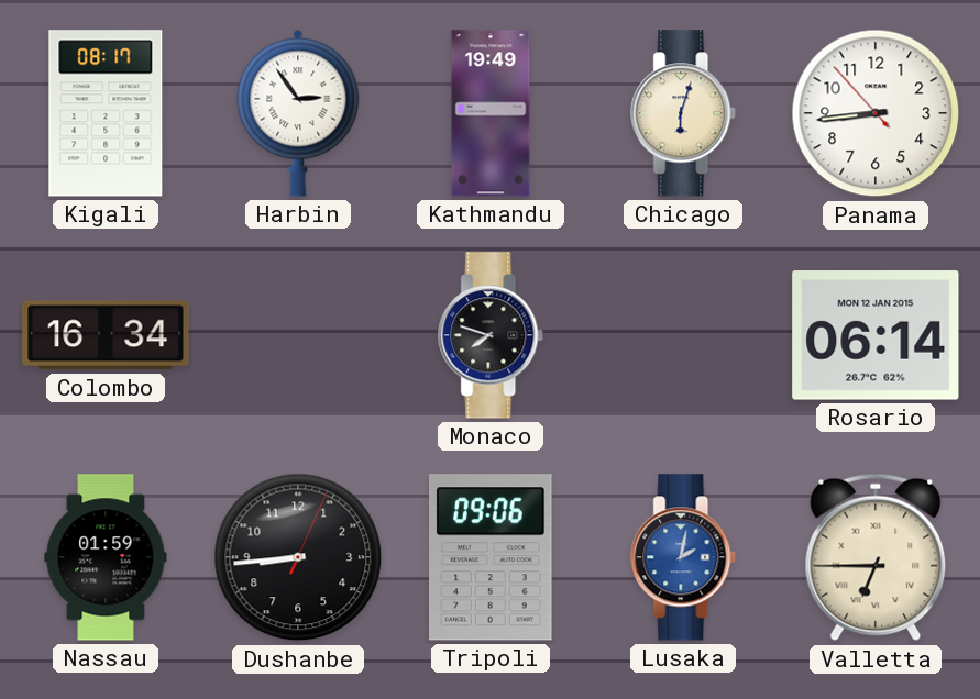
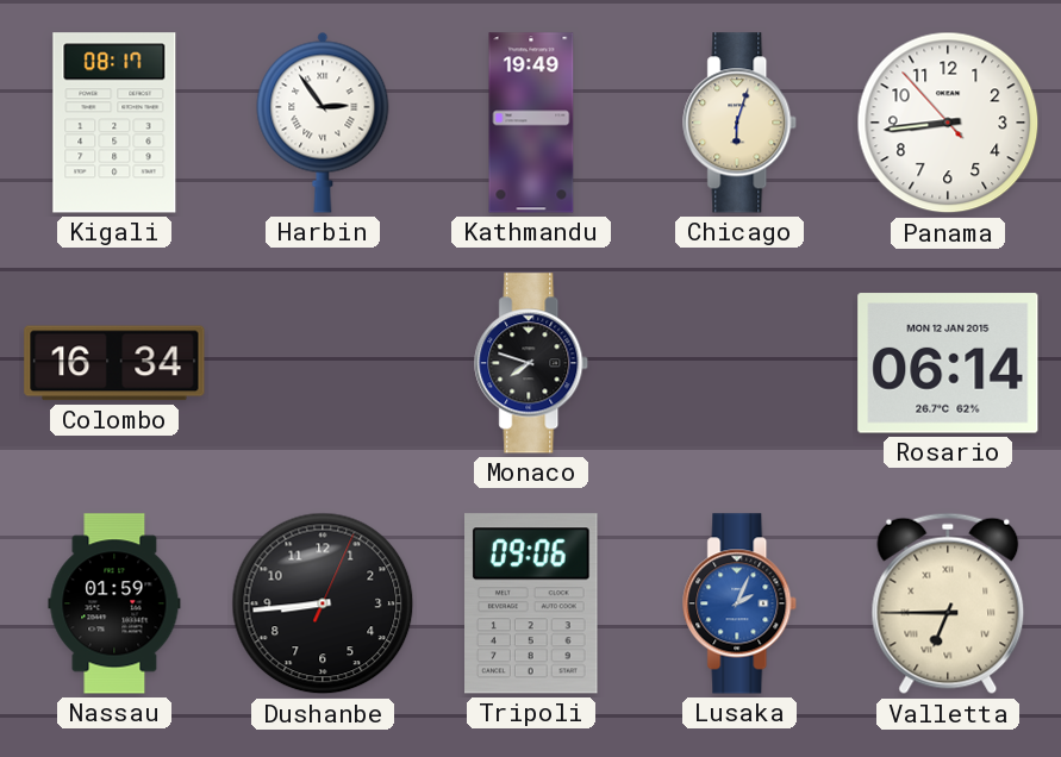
Lusaka: 2:02 -> 2:04
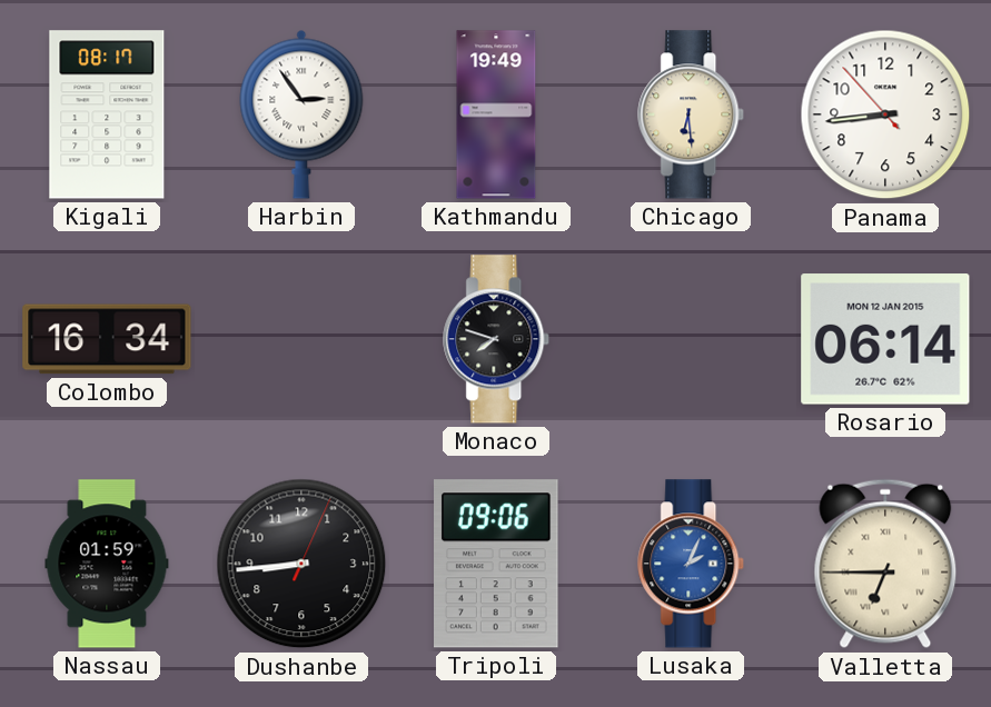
Chicago: 6:03 -> 6:29
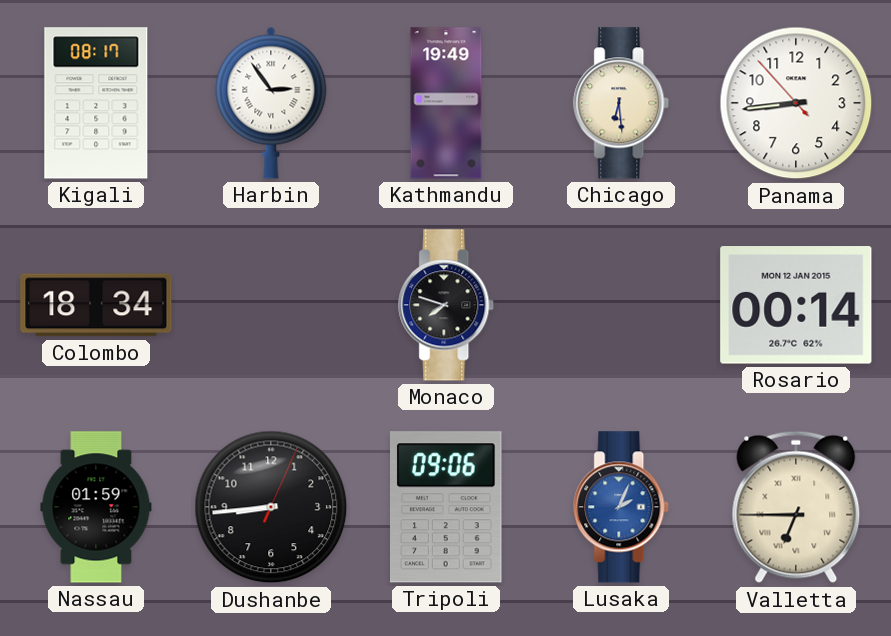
Colombo: 16:34 -> 18:34
Rosario: 06:14 -> 00:14
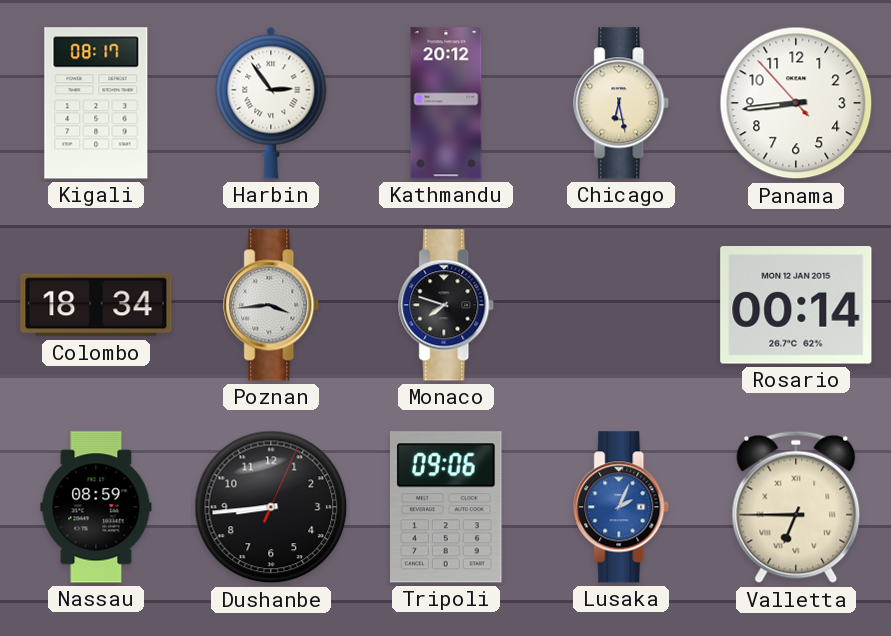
Kathmandu: 19:49 -> 20:12
Chicago: 6:29 -> 6:28
Poznan: none -> 3:44
Nassau: 01:59 -> 08:59
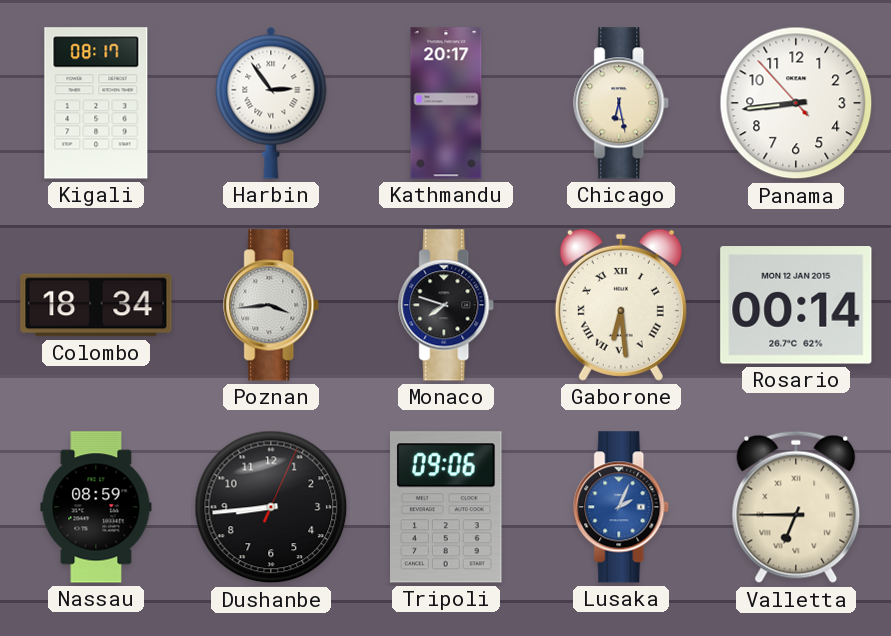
Kathmandu: 20:12 -> 20:17
Gaborone: none -> 6:29
